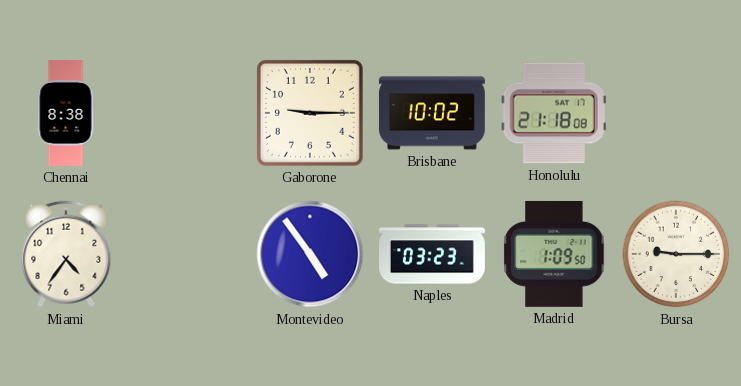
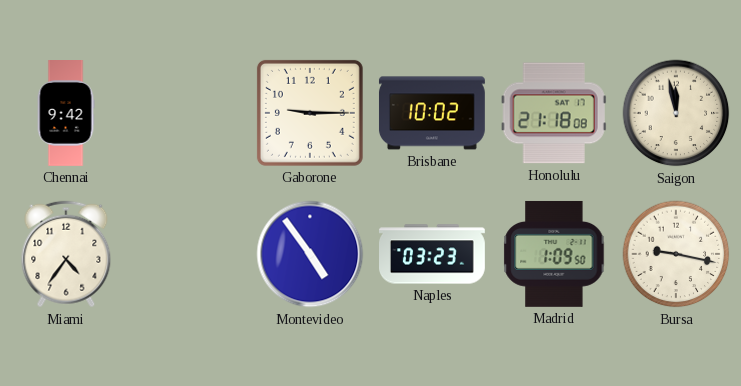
Chennai: 8:38 -> 9:42
Saigon: none -> 11:58
Bursa: 9:15 -> 9:17
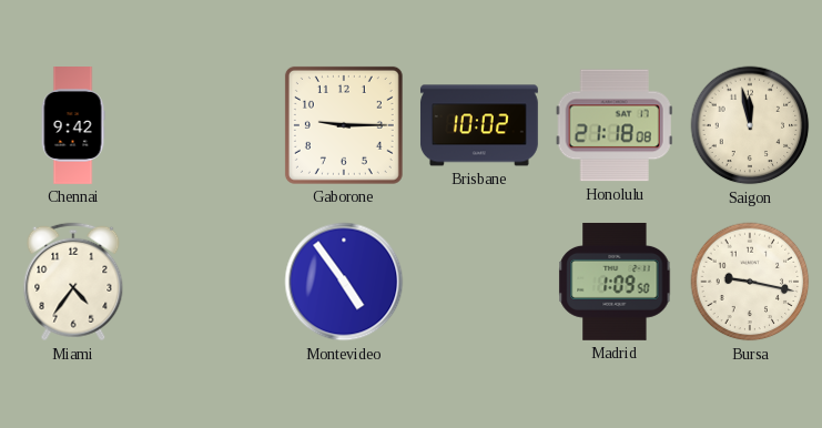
Naples: 03:23 -> none
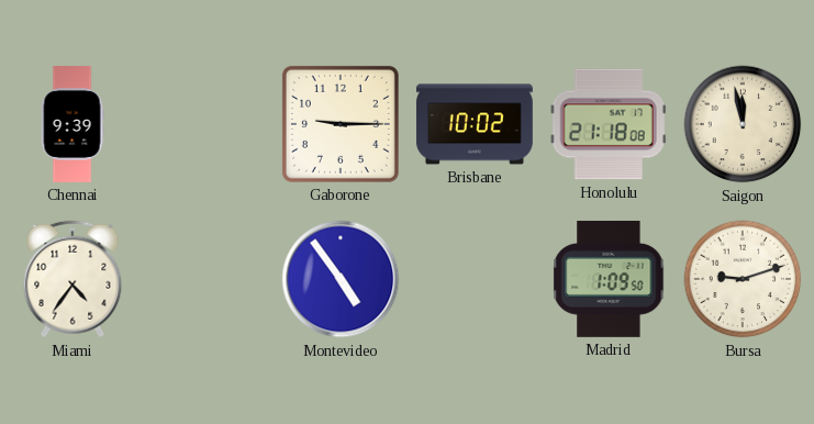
Chennai: 9:42 -> 9:39
Bursa: 9:17 -> 9:12
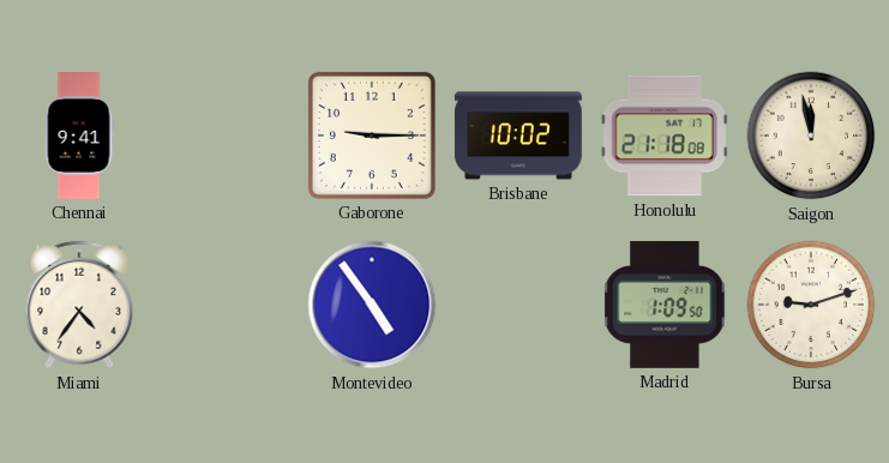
Chennai: 9:39 -> 9:41
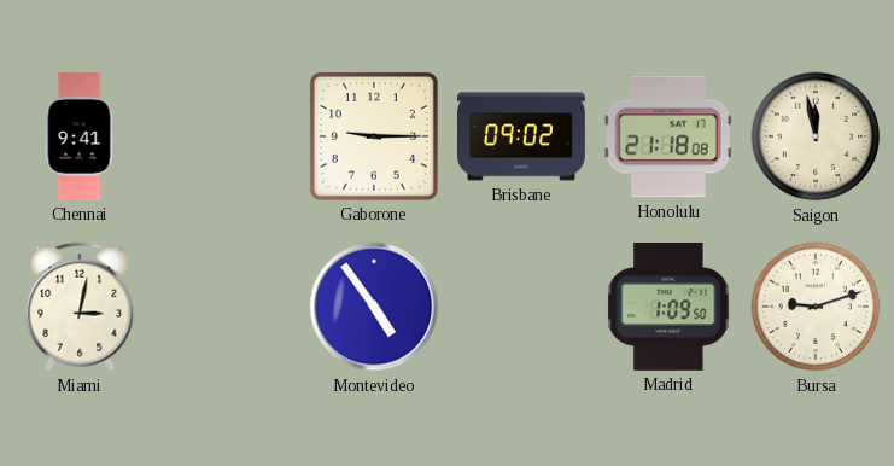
Brisbane: 10:02 -> 09:02
Miami: 4:36 -> 3:02
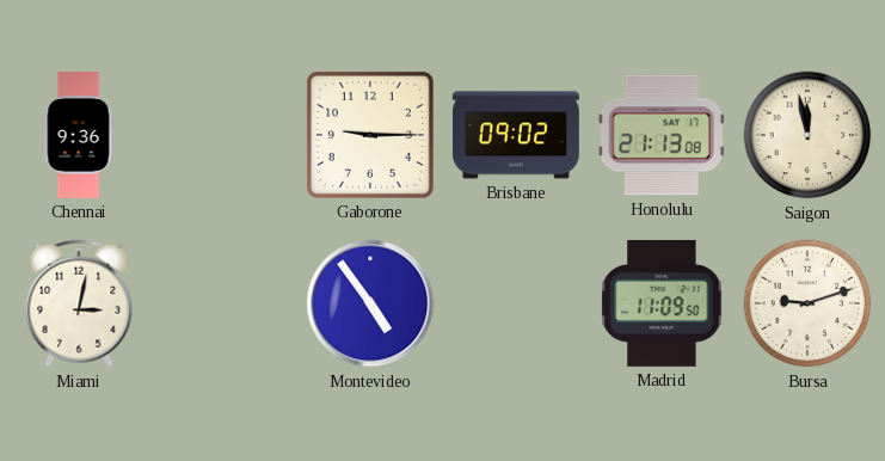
Chennai: 9:41 -> 9:36
Honolulu: 21:18 -> 21:13
Madrid: 1:09 -> 11:09
